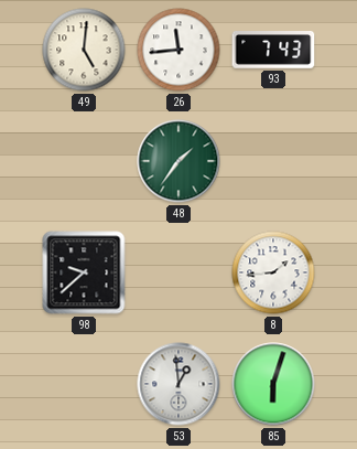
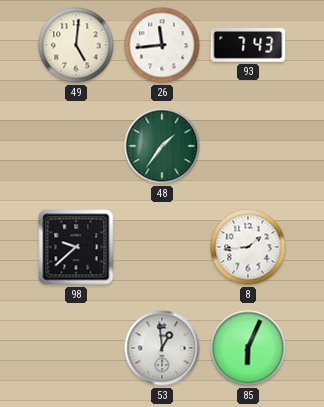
85: 6:03 -> 6:04
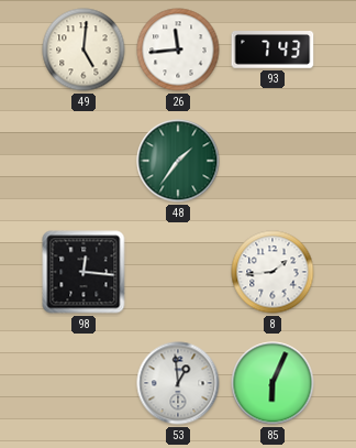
98: 9:38 -> 12:16
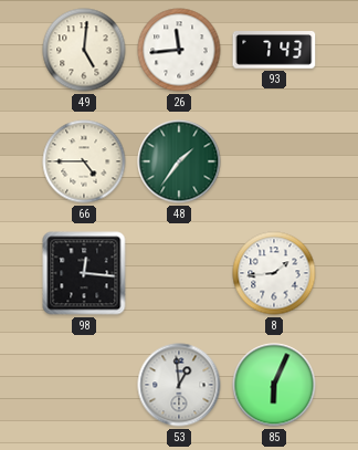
66: none -> 4:45
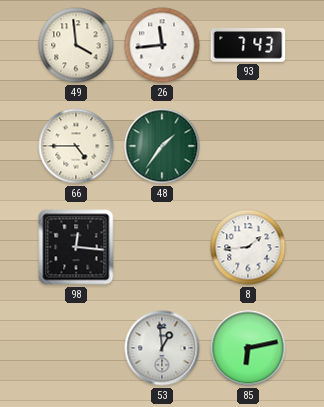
49: 5:01 -> 3:59
85: 6:04 -> 6:13
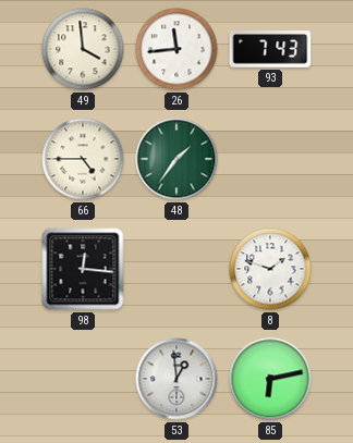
8: 1:44 -> 1:48
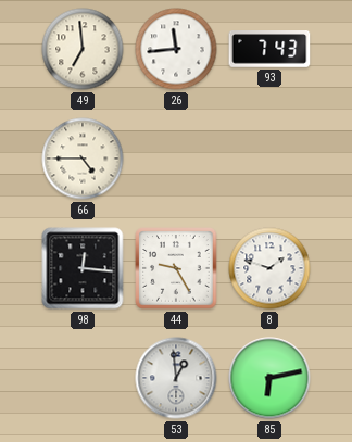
49: 3:59 -> 6:59
48: 1:36 -> none
44: none -> 9:25
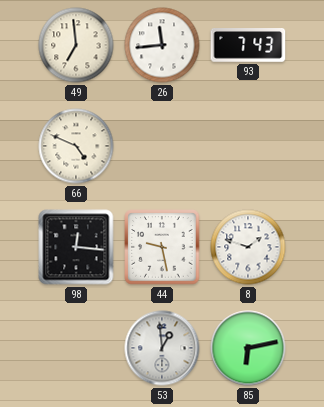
66: 4:45 -> 4:49
44: 9:25 -> 9:28
